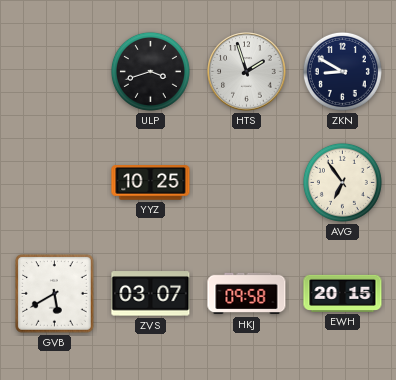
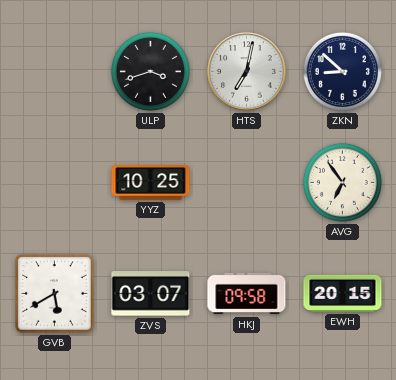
HTS: 1:57 -> 7:02
ZKN: 8:50 -> 8:52
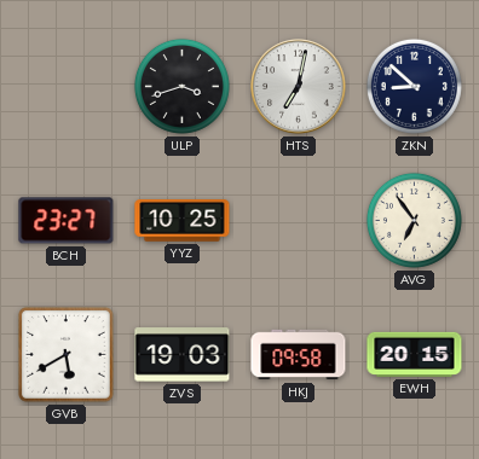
BCH: none -> 23:27
ZVS: 03:07 -> 19:03
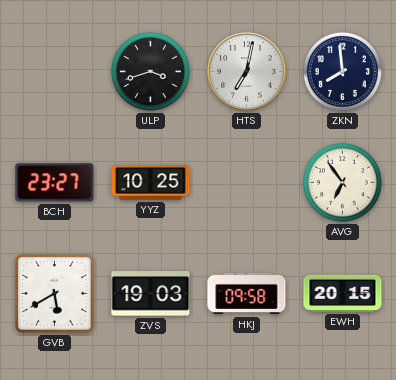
ZKN: 8:52 -> 7:59
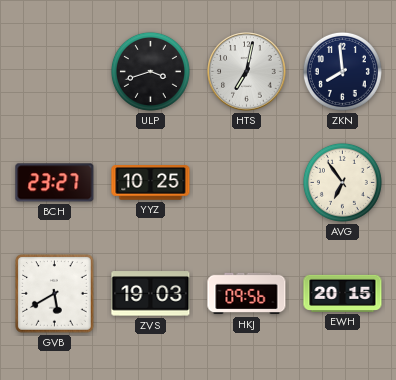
HKJ: 09:58 -> 09:56
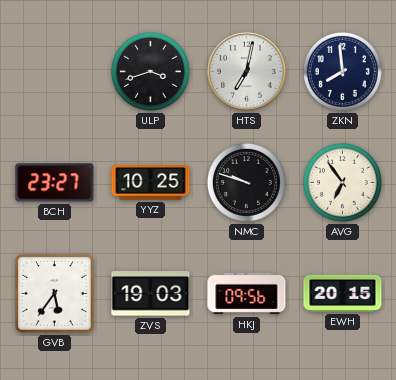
NMC: none -> 9:48
GVB: 5:40 -> 5:36
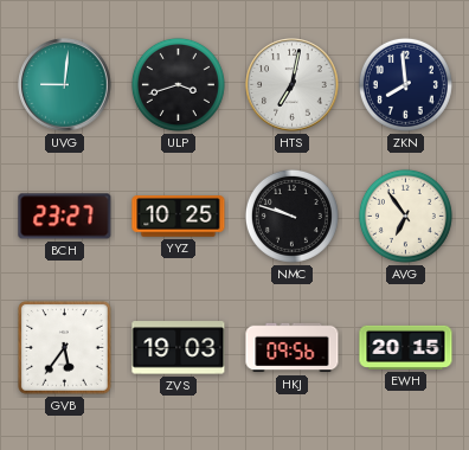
UVG: none -> 9:01
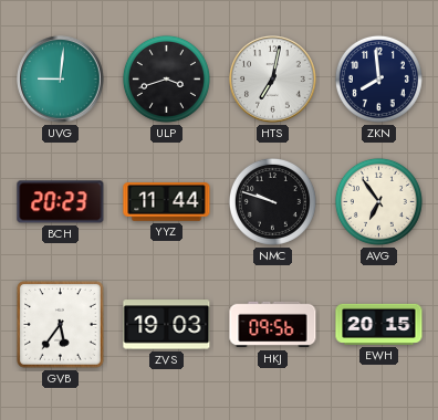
BCH: 23:27 -> 20:23
YYZ: 10:25 -> 11:44
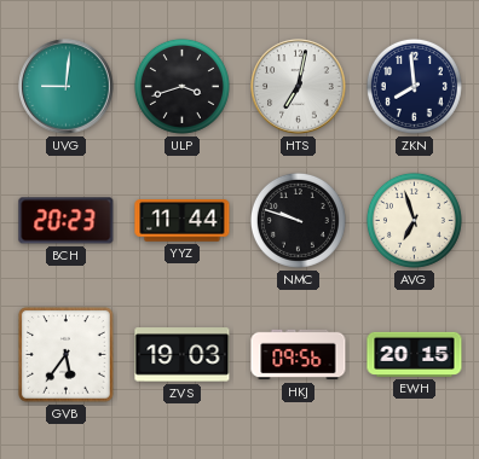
AVG: 6:54 -> 6:57
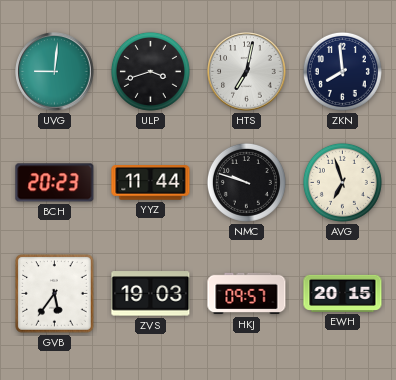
HKJ: 09:56 -> 09:57
